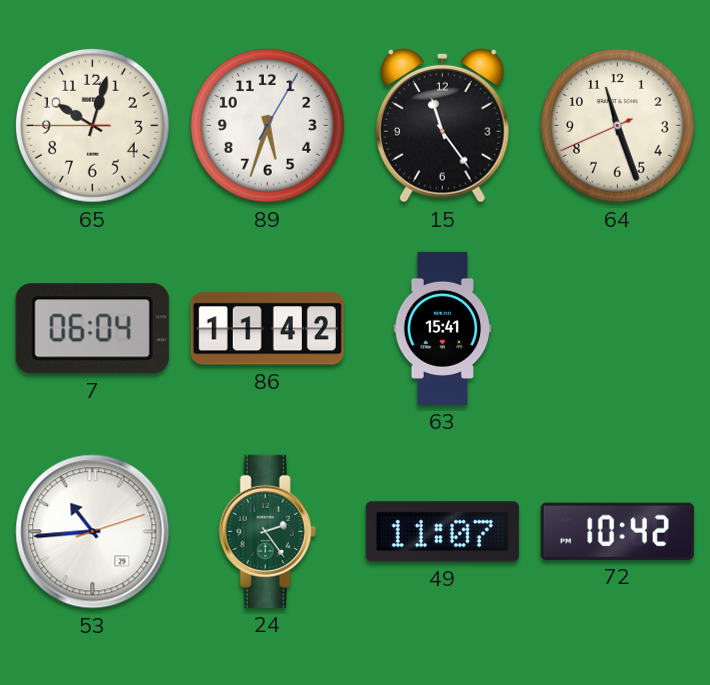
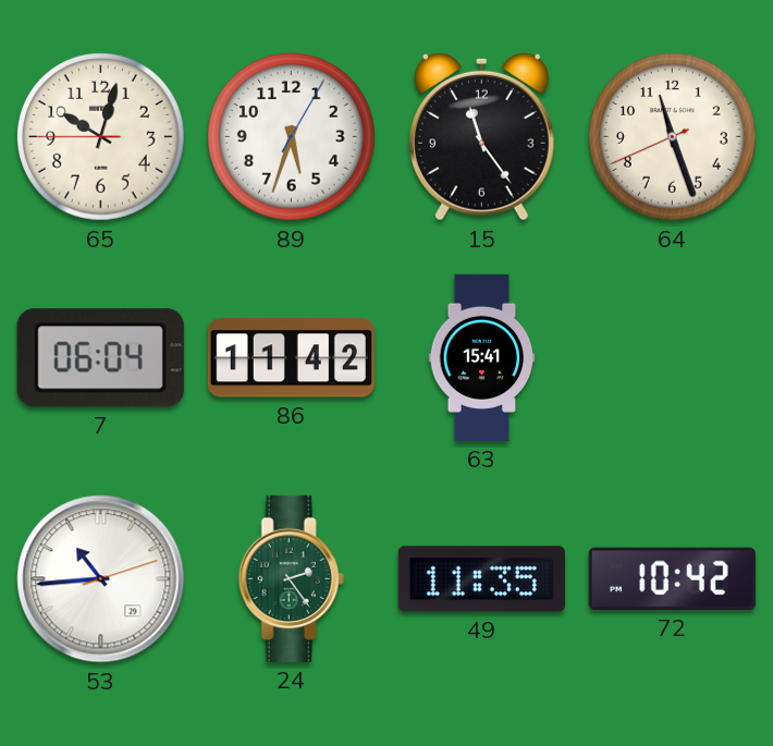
49: 11:07 -> 11:35
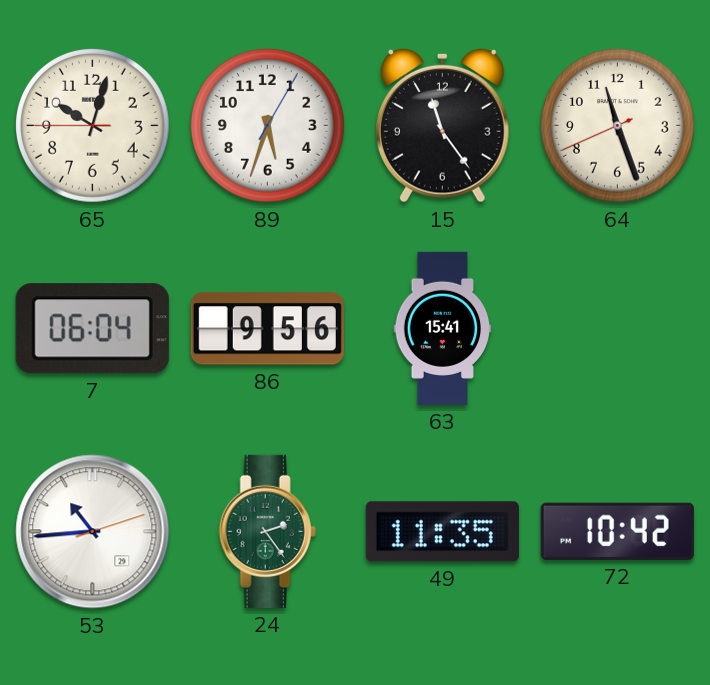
86: 11:42 -> 9:56
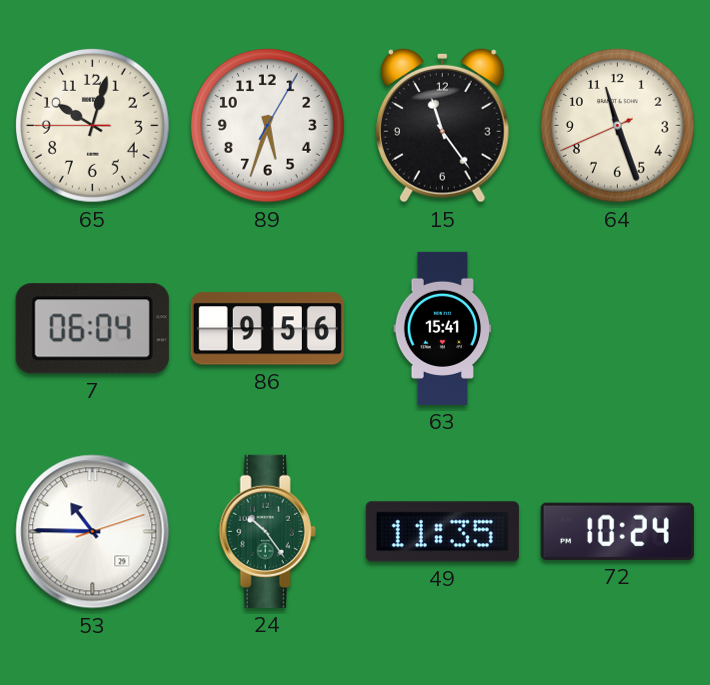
53: 10:44 -> 10:45
24: 2:24 -> 10:24
72: 10:42 -> 10:24
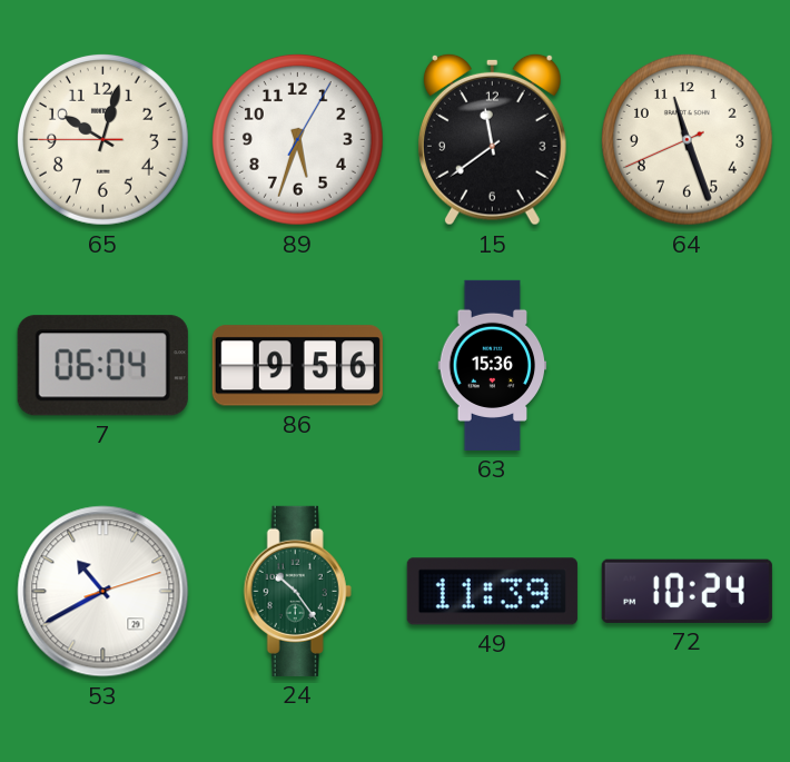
15: 11:24 -> 11:39
63: 15:41 -> 15:36
53: 10:45 -> 10:40
49: 11:35 -> 11:39
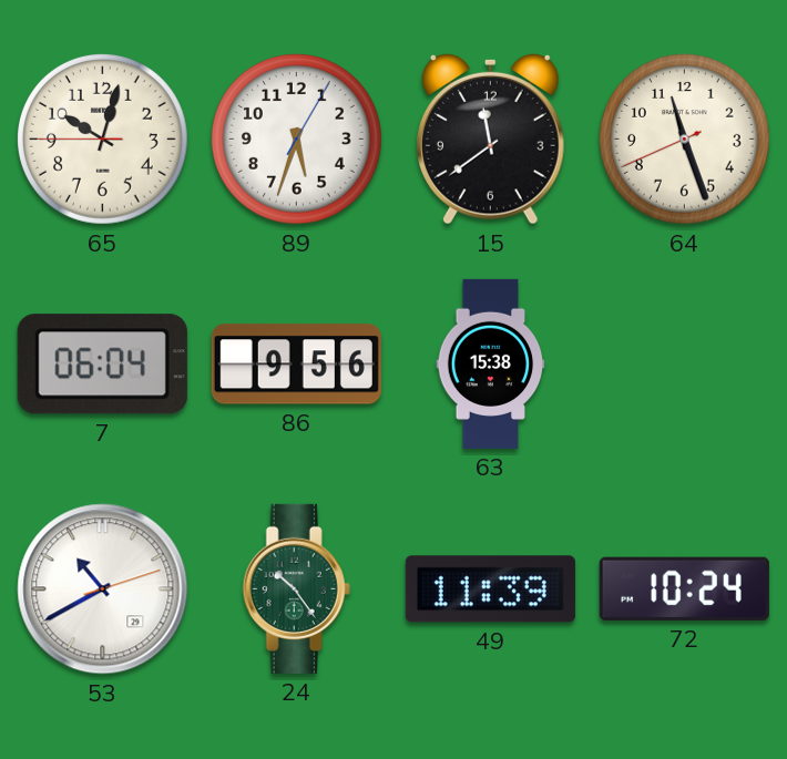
63: 15:36 -> 15:38
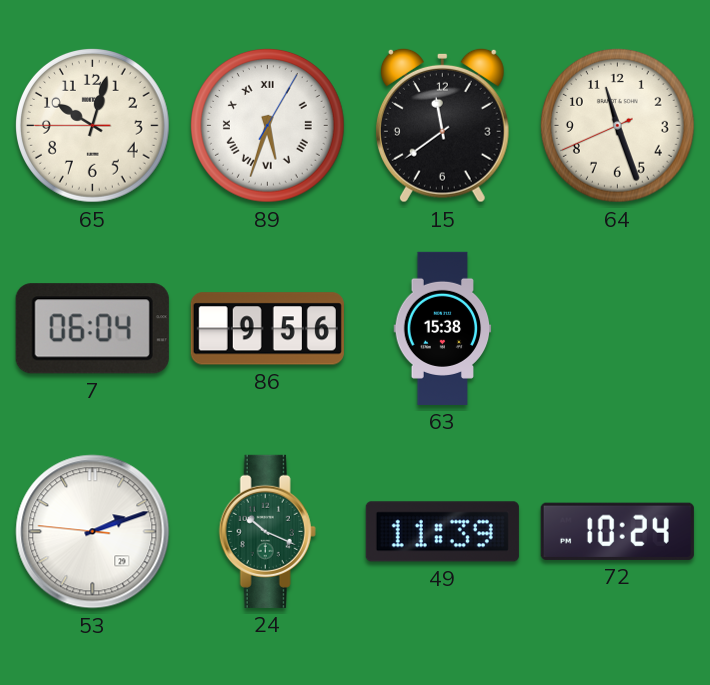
89 numerals: Arabic -> Roman
53: 10:40 -> 2:11
24: 10:24 -> 10:19
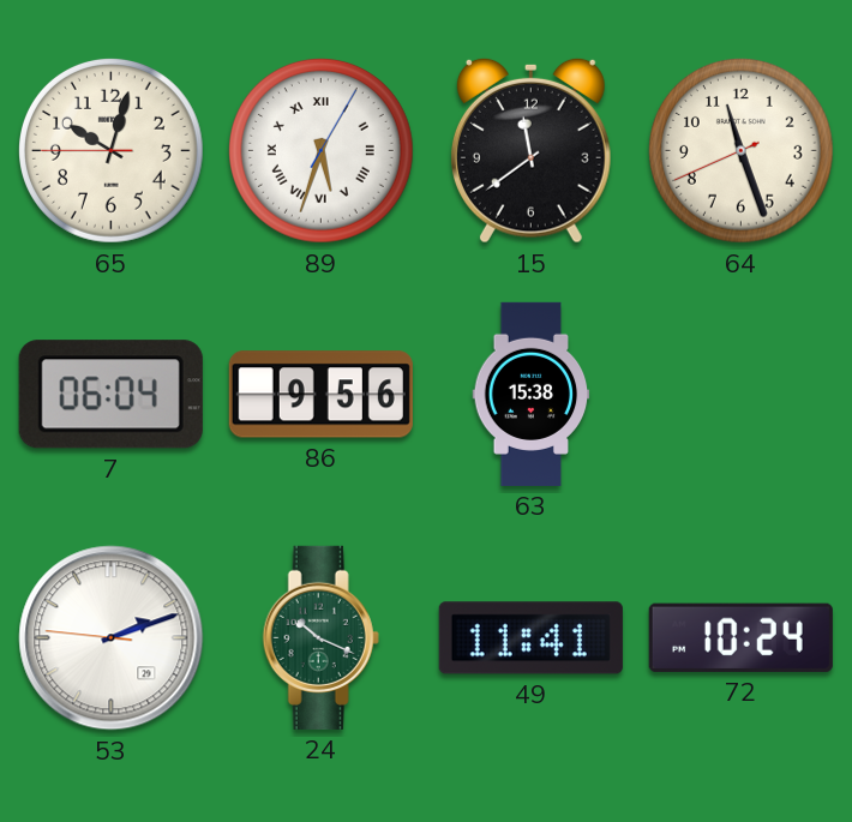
49: 11:39 -> 11:41
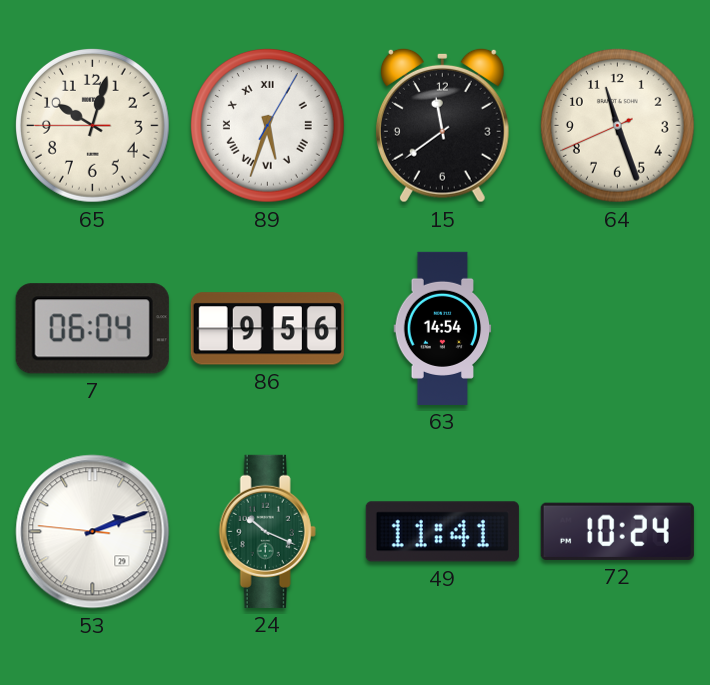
63: 15:38 -> 14:54
